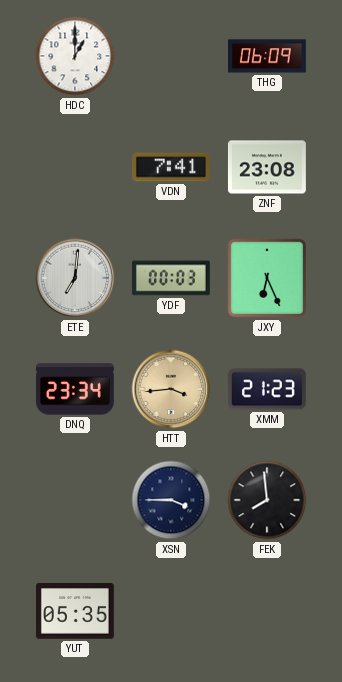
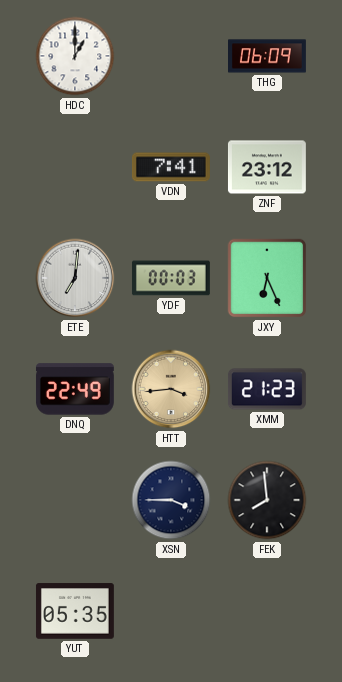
ZNF: 23:08 -> 23:12
DNQ: 23:34 -> 22:49
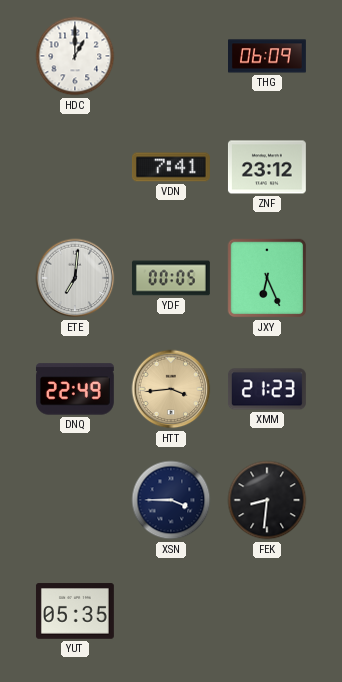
YDF: 00:03 -> 00:05
FEK: 7:59 -> 8:31
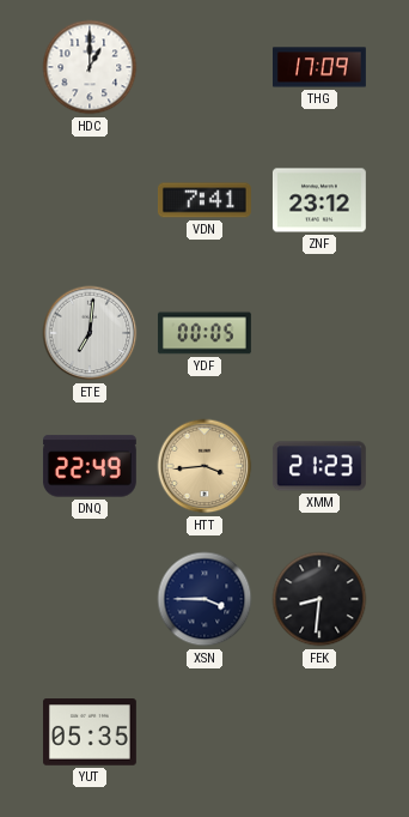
THG: 06:09 -> 17:09
JXY: 6:26 -> none
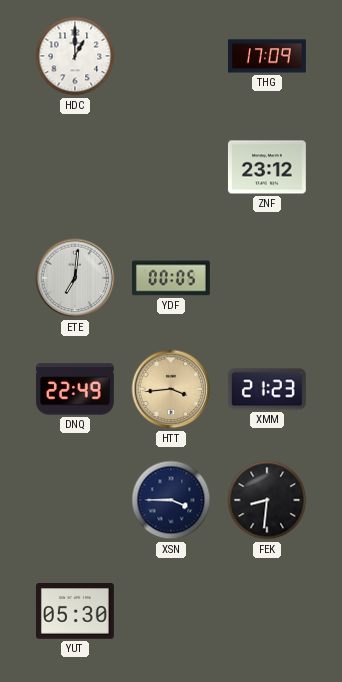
VDN: 7:41 -> none
YUT: 05:35 -> 05:30
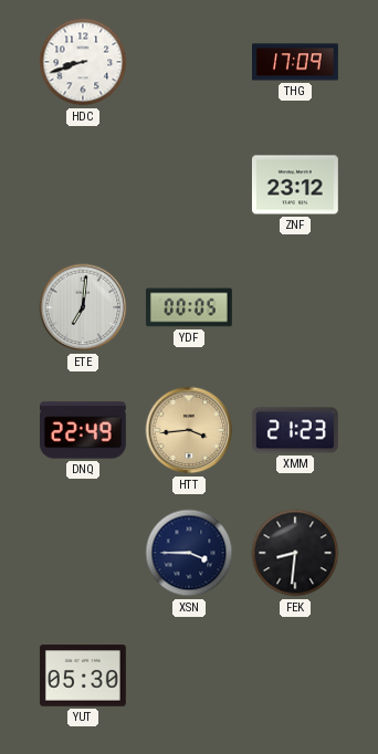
HDC: 1:00 -> 8:42
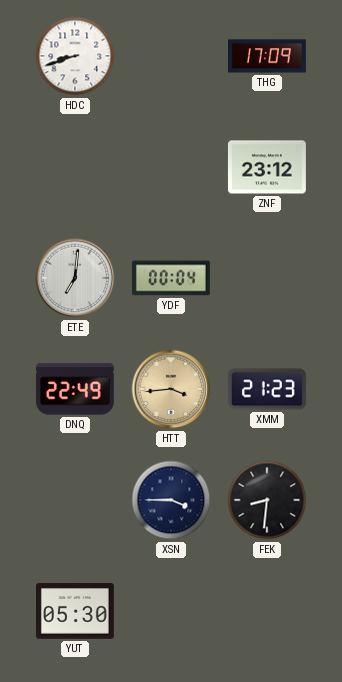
YDF: 00:05 -> 00:04
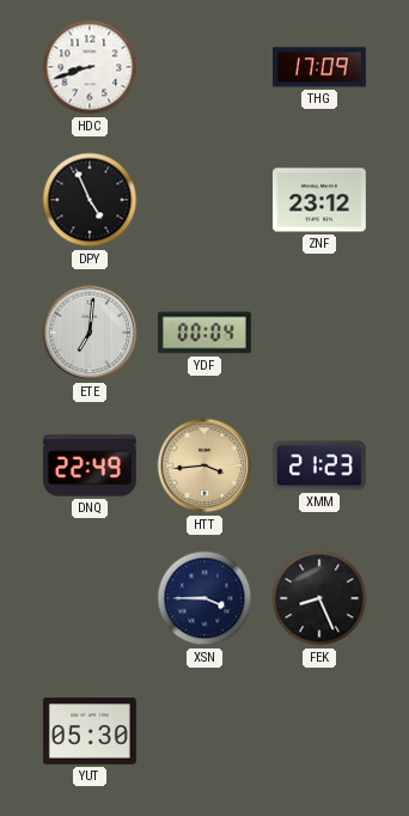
DPY: none -> 4:56
FEK: 8:31 -> 8:26
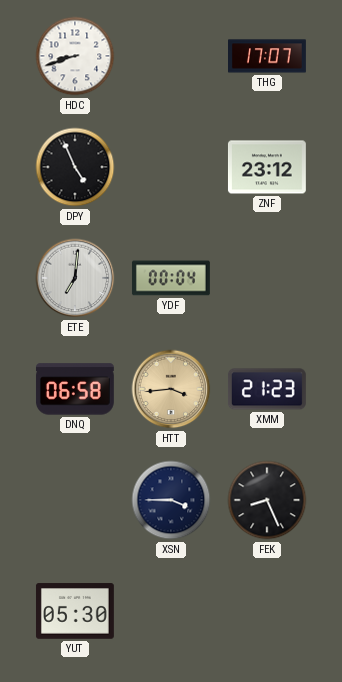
THG: 17:09 -> 17:07
DNQ: 22:49 -> 06:58
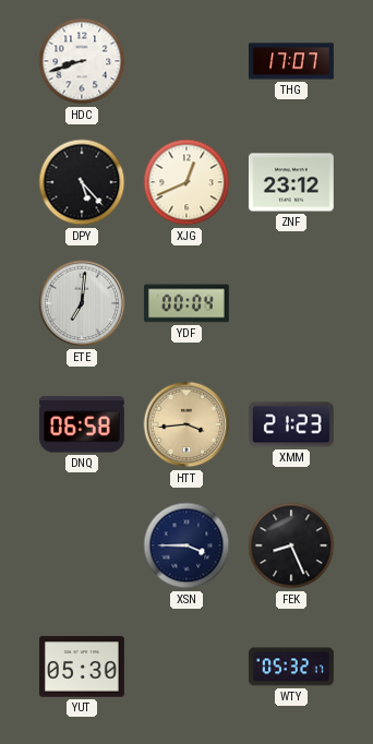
DPY: 4:56 -> 5:23
XJG: none -> 12:41
WTY: none -> 05:32
